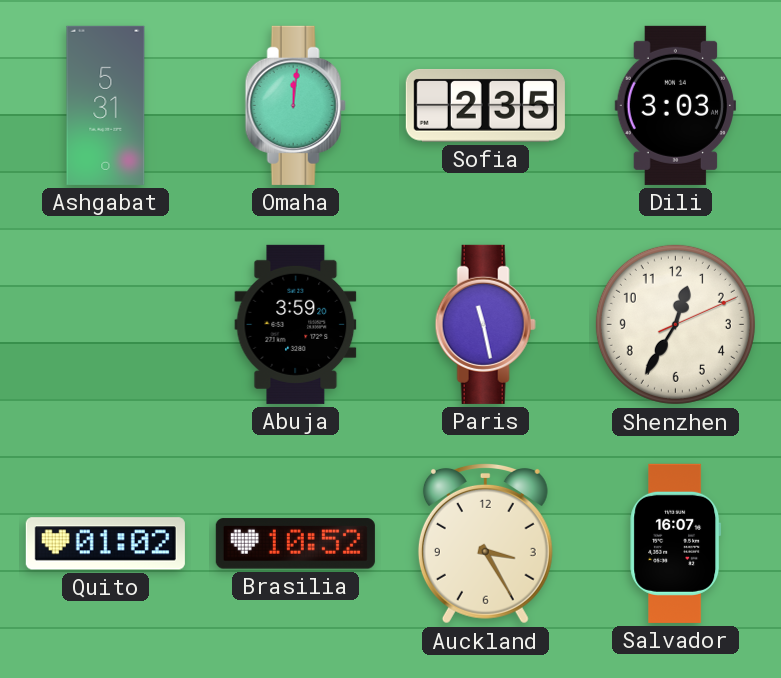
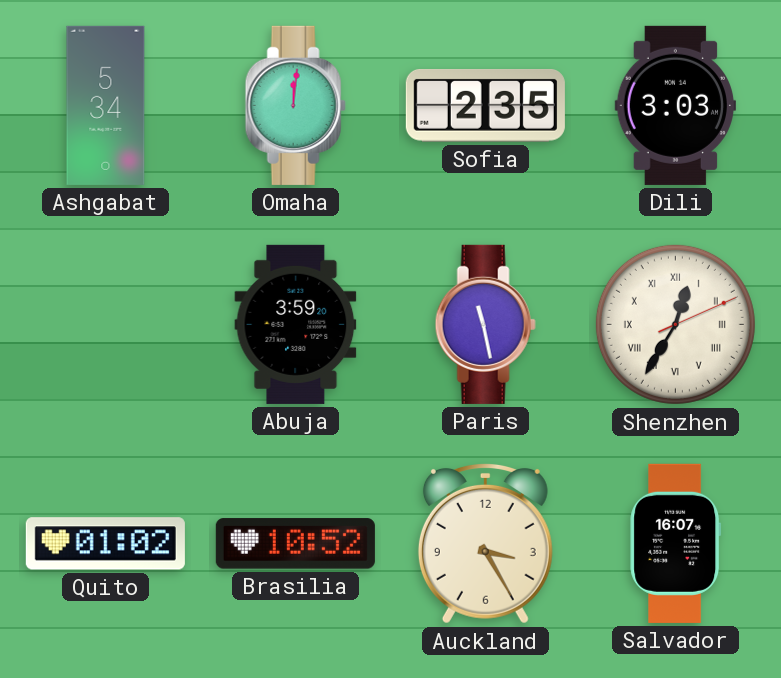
Ashgabat: 5:31 -> 5:34
Shenzhen numerals: Arabic -> Roman
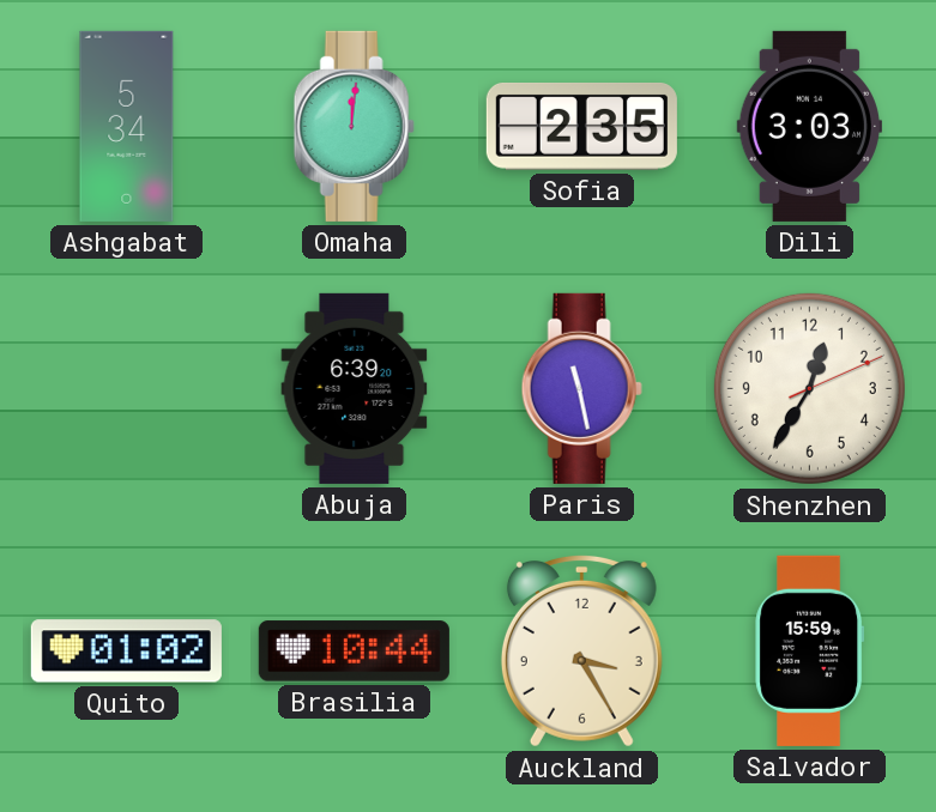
Abuja: 3:59 -> 6:39
Shenzhen numerals: Roman -> Arabic
Brasilia: 10:52 -> 10:44
Salvador: 16:07 -> 15:59
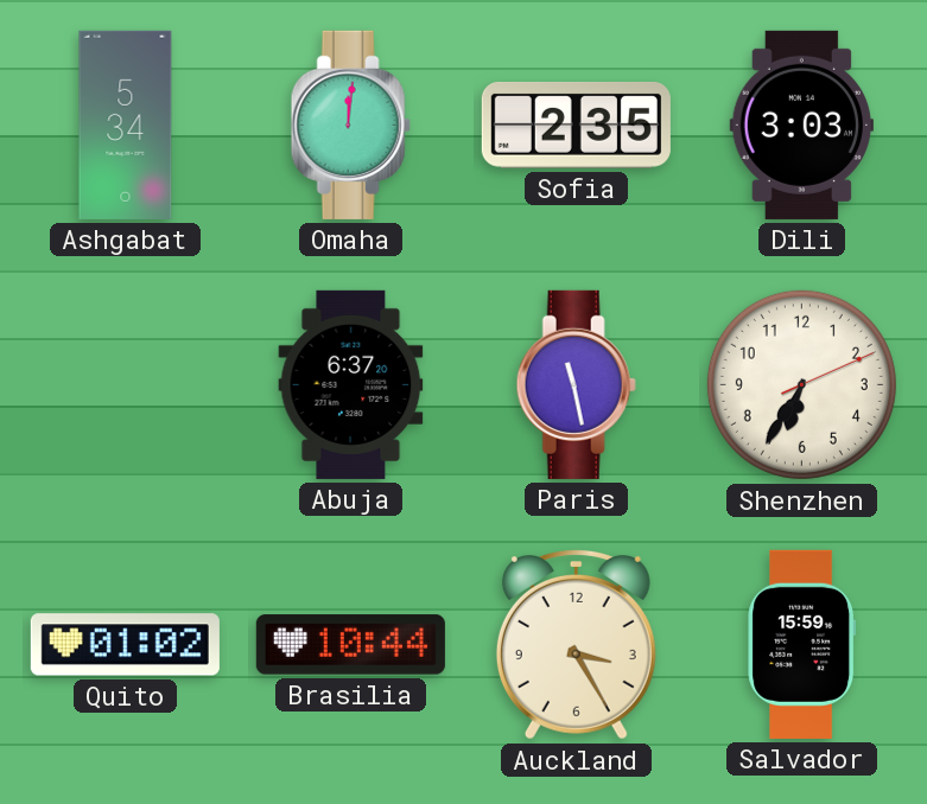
Abuja: 6:39 -> 6:37
Shenzhen: 12:35 -> 6:35
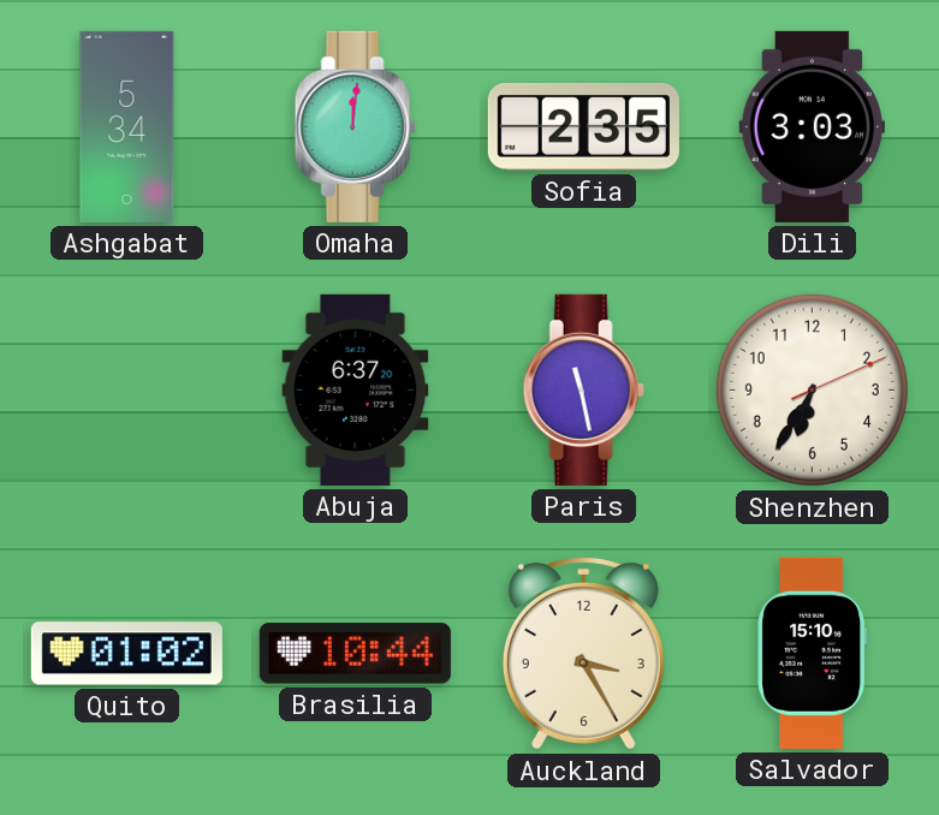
Salvador: 15:59 -> 15:10
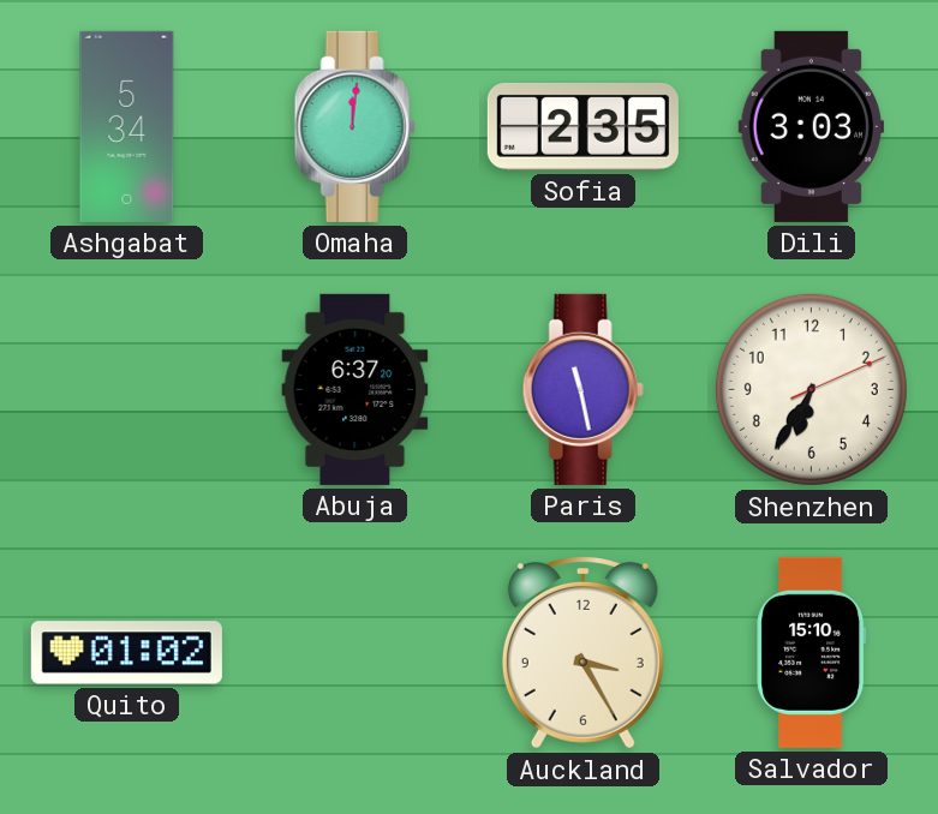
Brasilia: 10:44 -> none
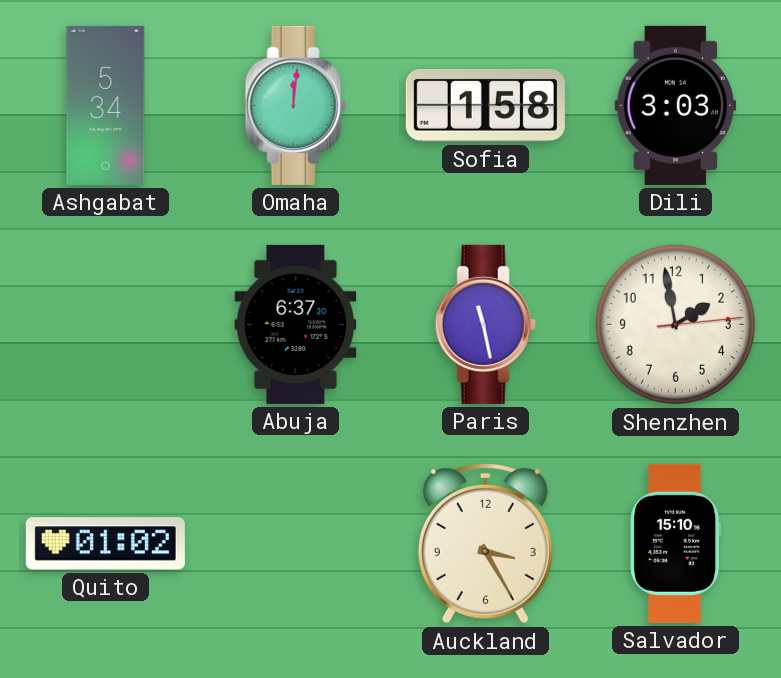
Sofia: 2:35 -> 1:58
Shenzhen: 6:35 -> 1:58
